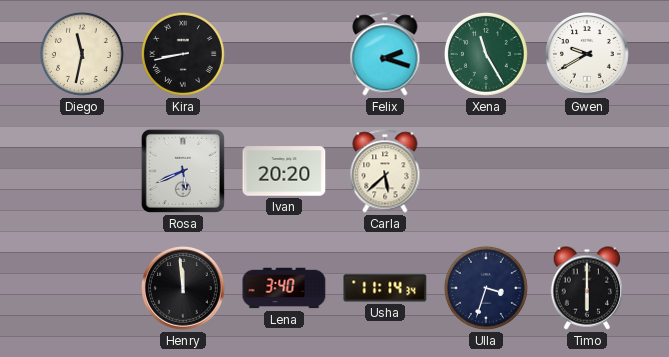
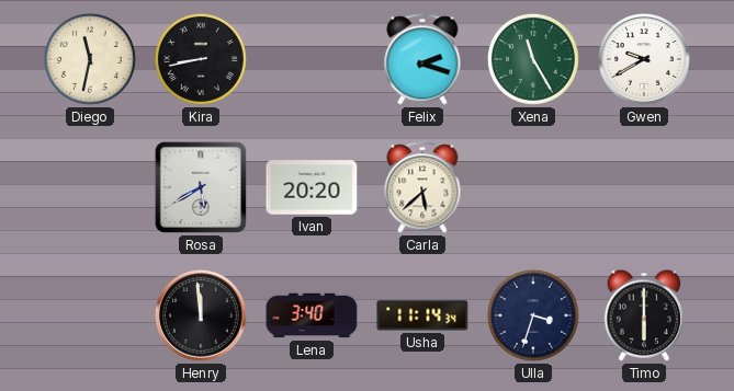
Rosa: 5:41 -> 5:40
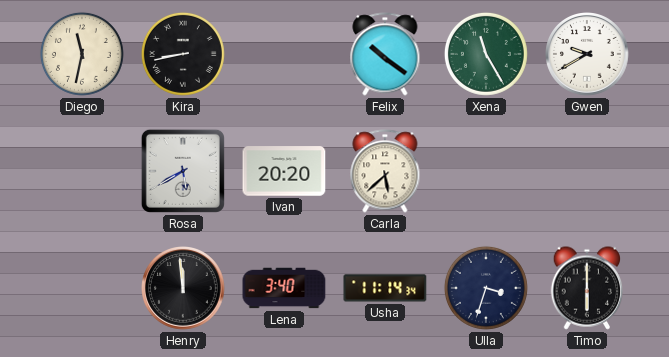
Felix: 2:18 -> 10:21
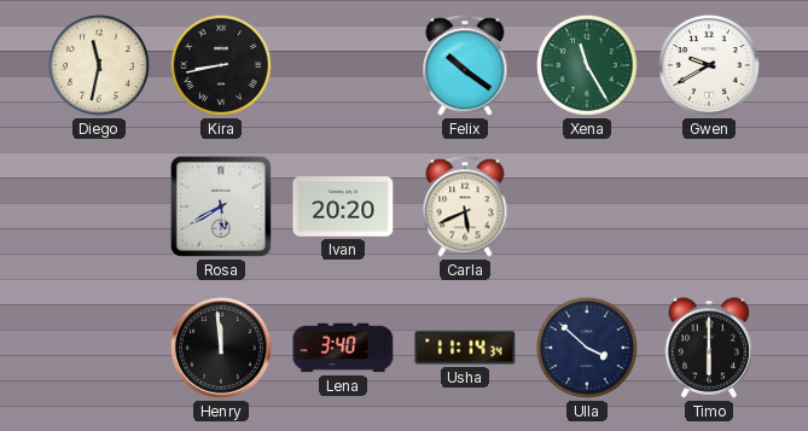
Carla: 5:38 -> 5:41
Ulla: 3:33 -> 3:52
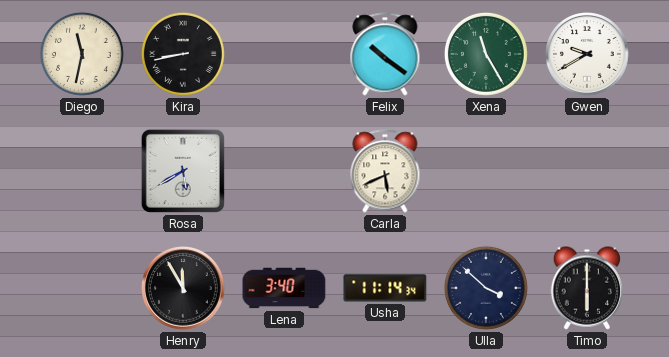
Ivan: 20:20 -> none
Henry: 11:59 -> 11:55
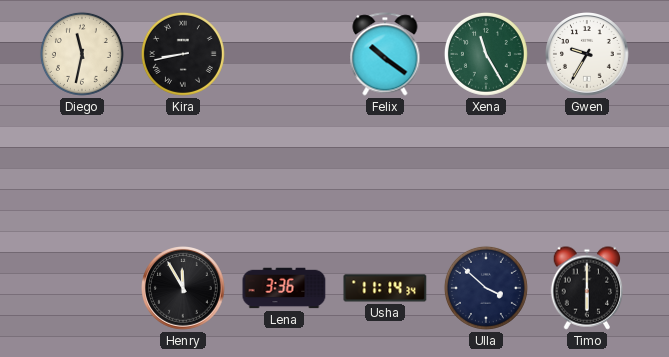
Gwen: 9:40 -> 9:35
Rosa: 5:40 -> none
Carla: 5:41 -> none
Lena: 3:40 -> 3:36
